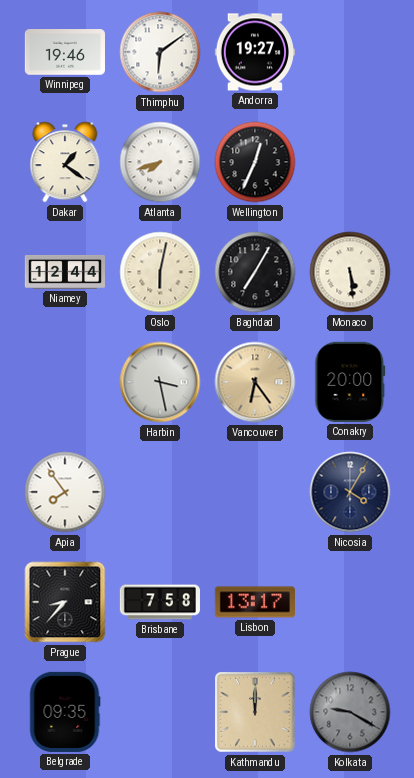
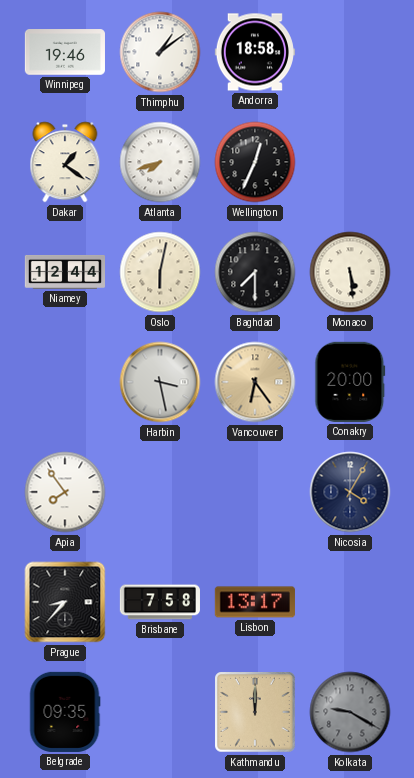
Thimphu: 6:09 -> 1:09
Andorra: 19:27 -> 18:58
Baghdad: 7:05 -> 7:30
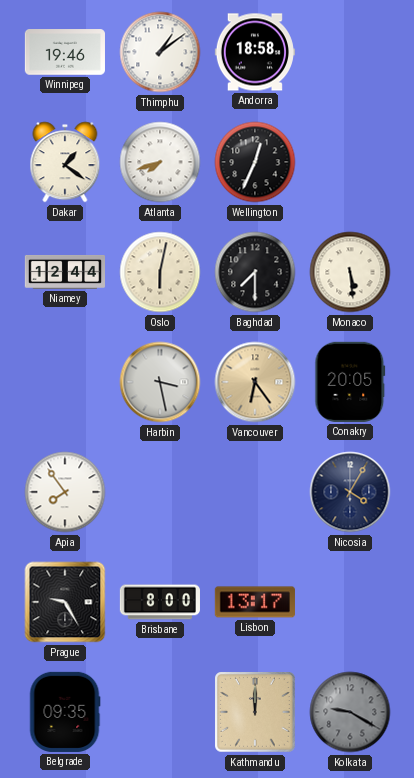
Conakry: 20:00 -> 20:05
Prague: 8:37 -> 9:25
Brisbane: 7:58 -> 8:00
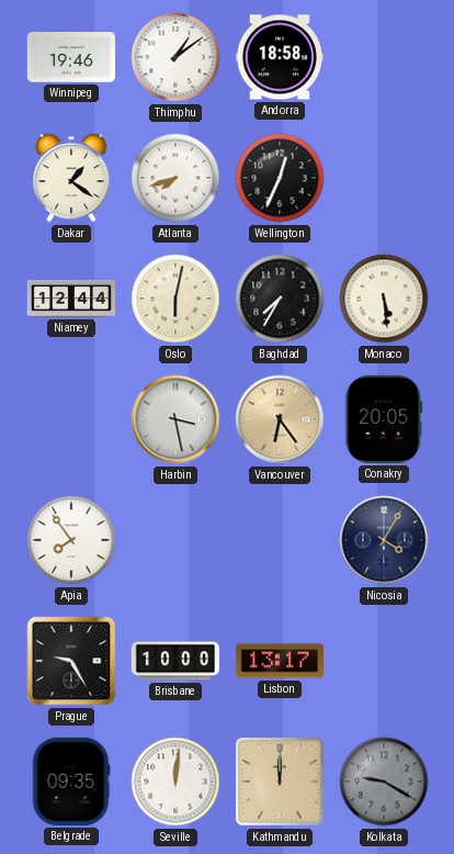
Baghdad: 7:30 -> 7:35
Brisbane: 8:00 -> 10:00
Seville: none -> 12:01
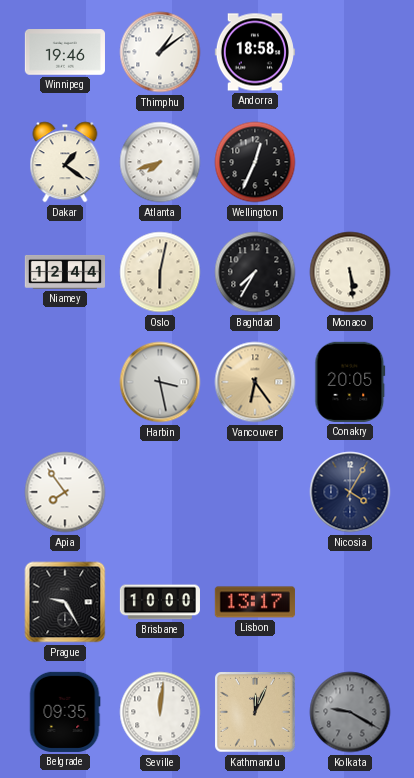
Kathmandu: 12:00 -> 12:04
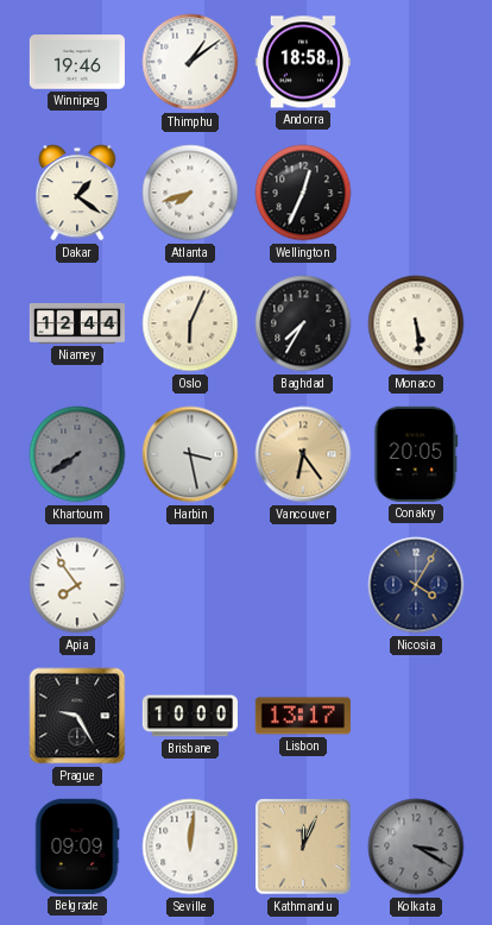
Oslo: 6:02 -> 6:04
Khartoum: none -> 7:39
Belgrade: 09:35 -> 09:09
Kolkata: 9:20 -> 3:20
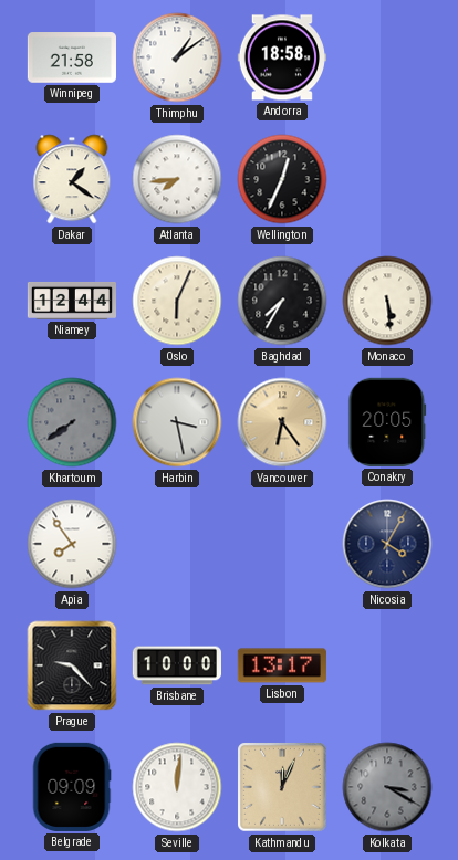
Winnipeg: 19:46 -> 21:58
Atlanta: 7:42 -> 7:44
Prague: 9:25 -> 9:23
